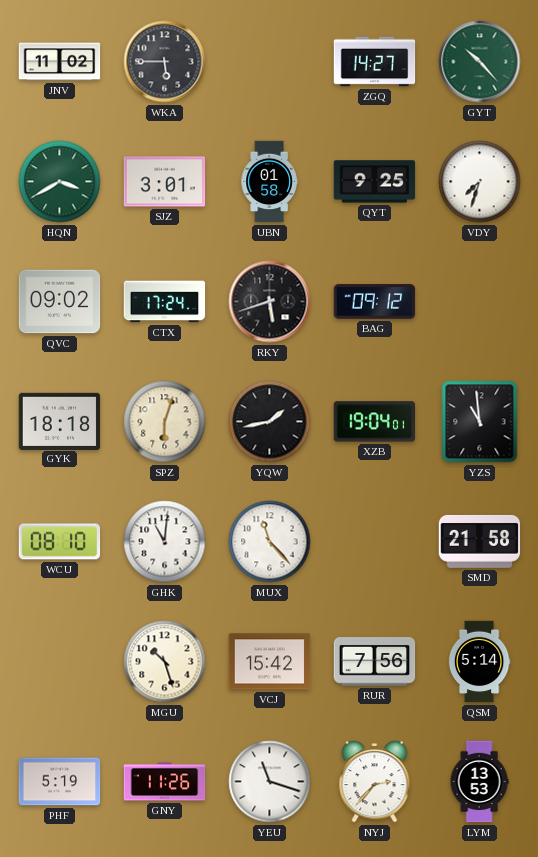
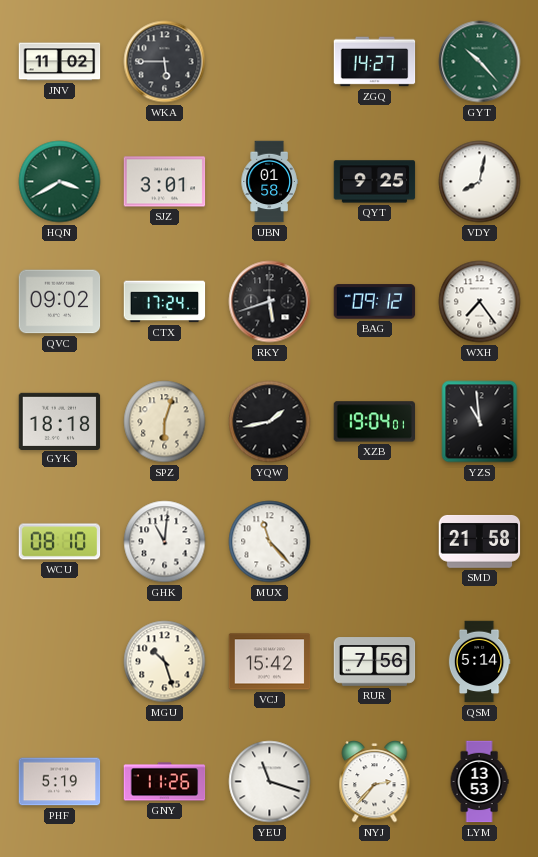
VDY: 7:33 -> 8:02
WXH: none -> 7:24
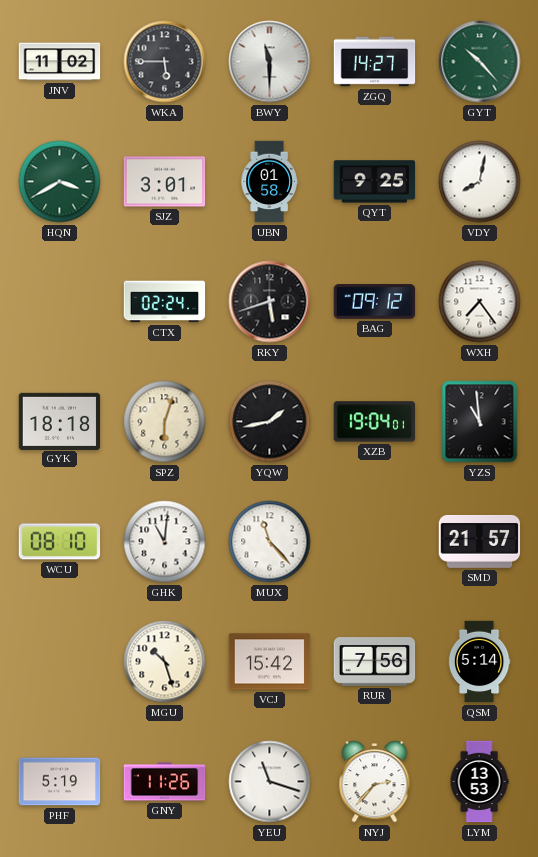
BWY: none -> 11:30
QVC: 09:02 -> none
CTX: 17:24 -> 02:24
SMD: 21:58 -> 21:57
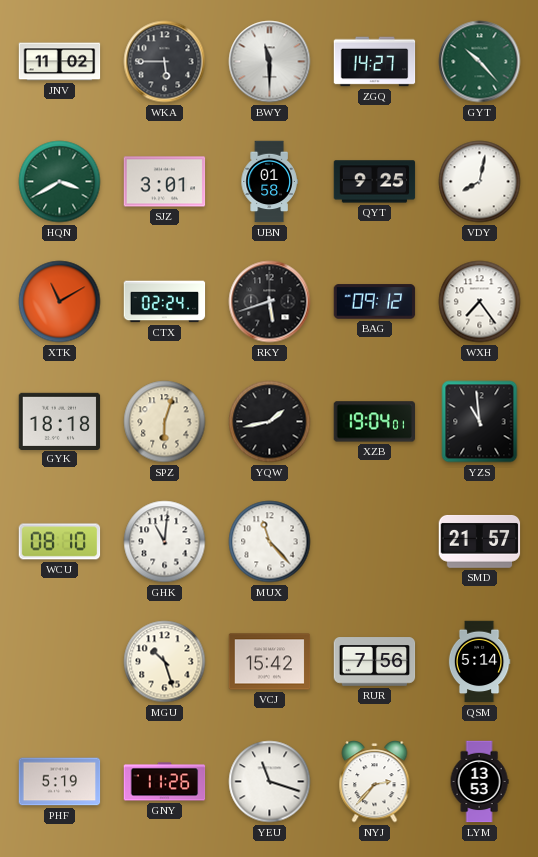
XTK: none -> 11:10
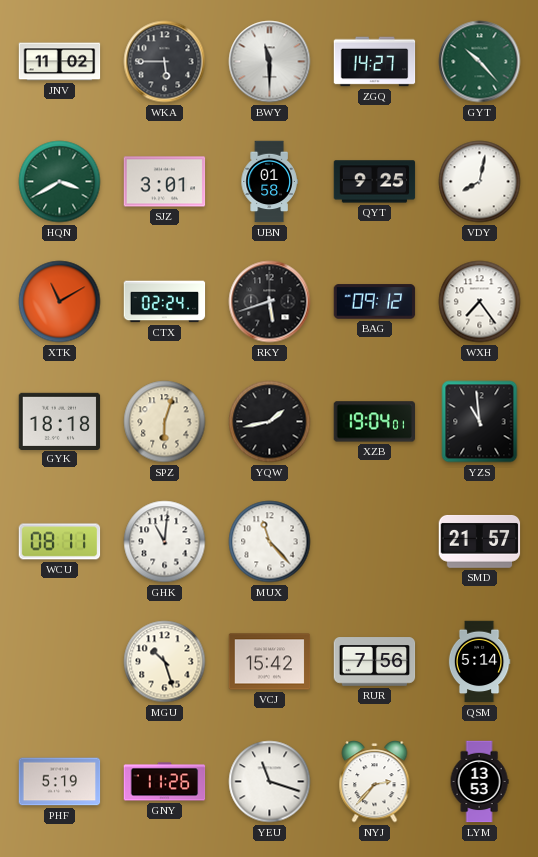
WCU: 08:10 -> 08:11
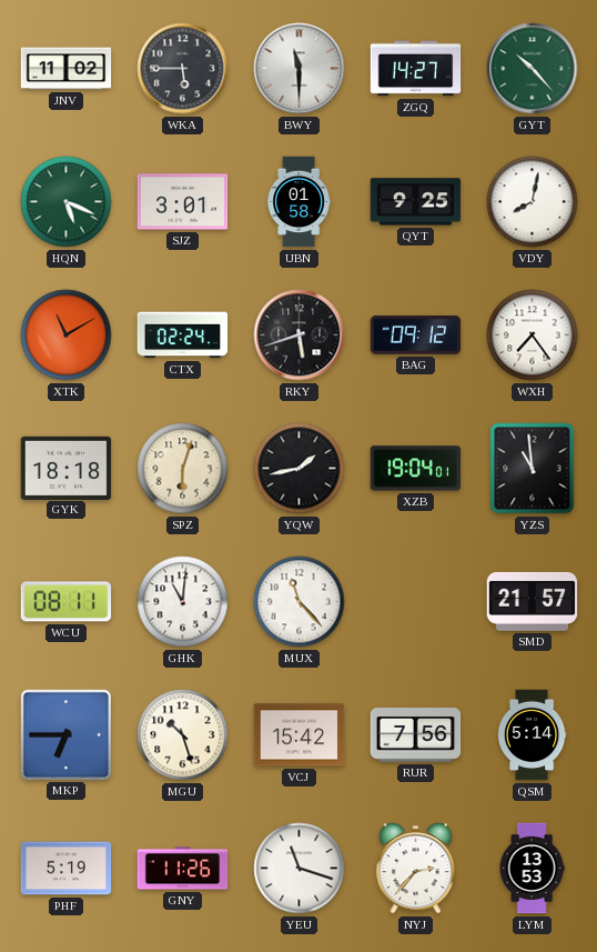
HQN: 3:40 -> 5:19
MKP: none -> 6:45
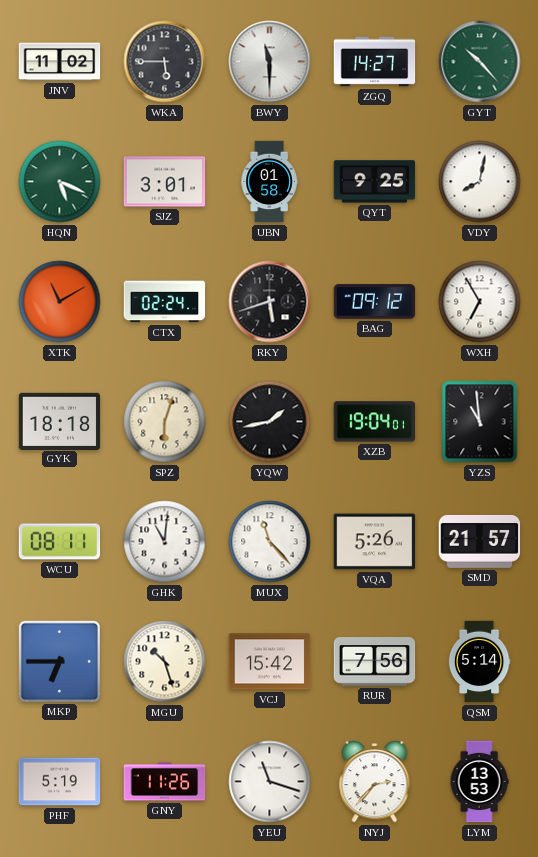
WXH: 7:24 -> 6:55
VQA: none -> 5:26
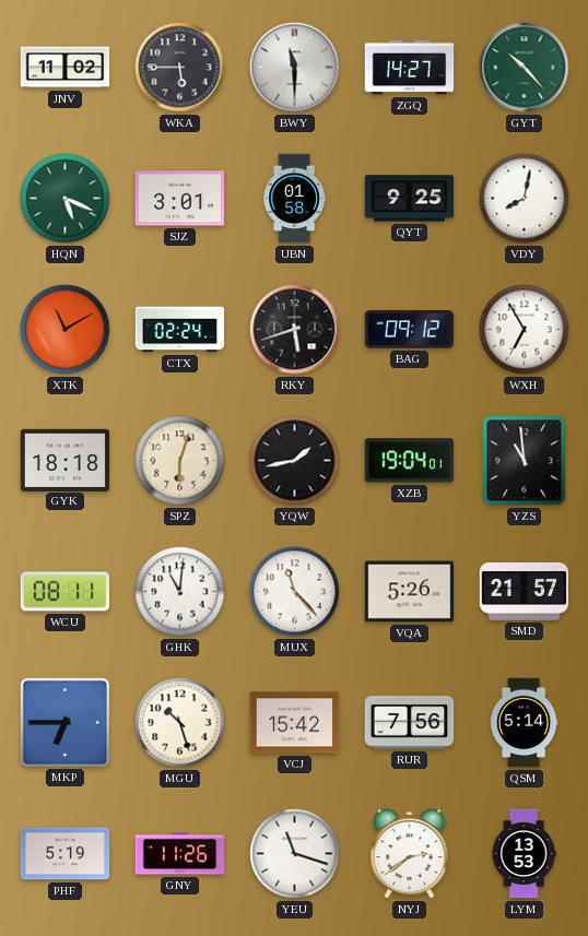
NYJ: 2:37 -> 2:39
